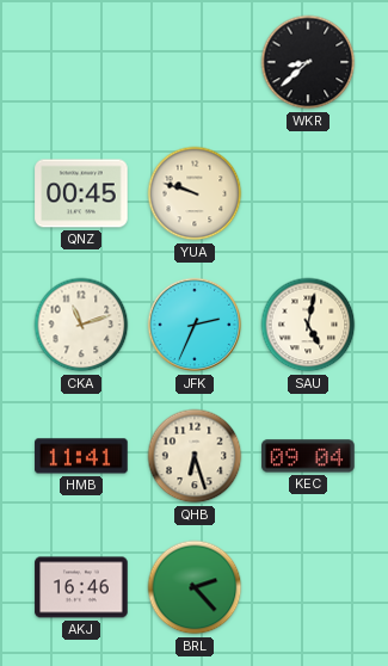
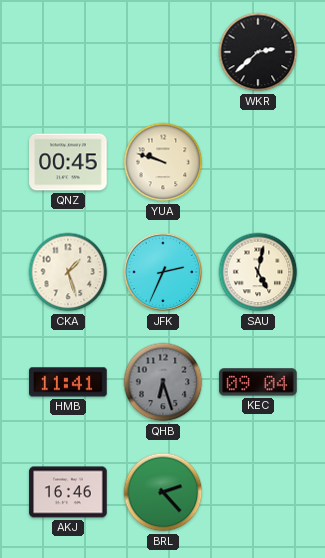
WKR: 8:38 -> 2:38
CKA: 11:12 -> 1:27
QHB dial: cream -> grey
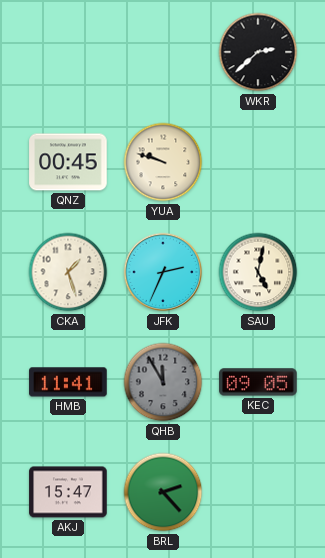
QHB: 6:27 -> 11:55
KEC: 09:04 -> 09:05
AKJ: 16:46 -> 15:47
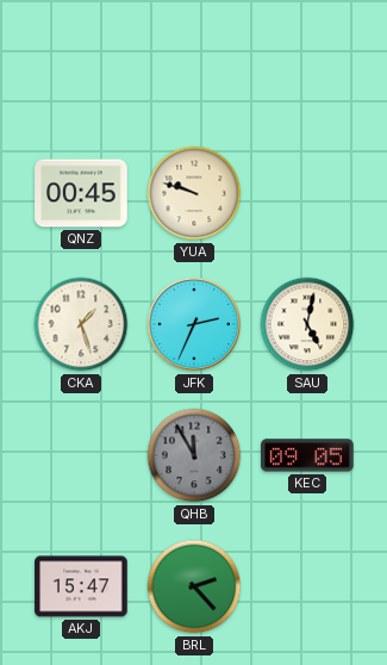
WKR: 2:38 -> none
HMB: 11:41 -> none
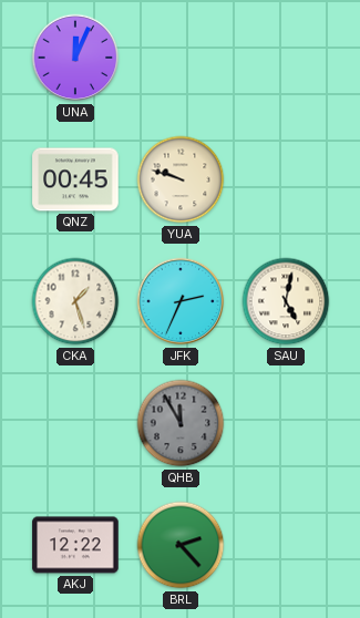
UNA: none -> 12:04
KEC: 09:05 -> none
AKJ: 15:47 -> 12:22
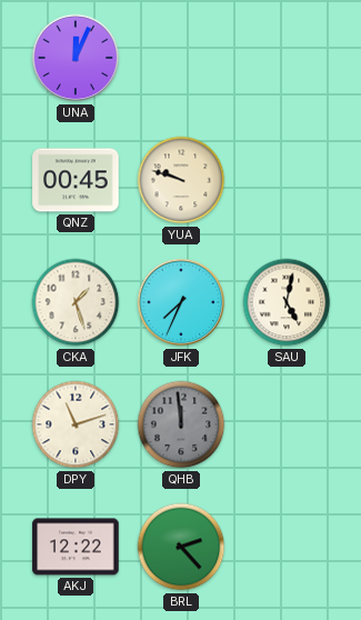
JFK: 2:34 -> 7:34
DPY: none -> 11:12
QHB: 11:55 -> 11:59
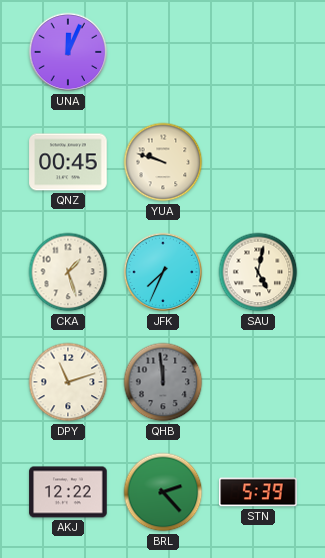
STN: none -> 5:39
